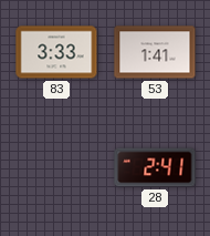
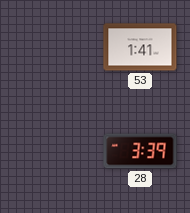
83: 3:33 -> none
28: 2:41 -> 3:39
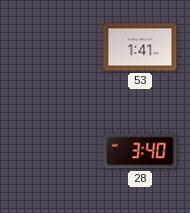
28: 3:39 -> 3:40
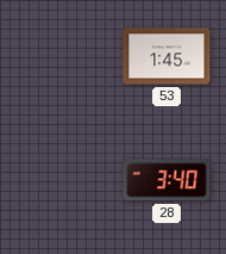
53: 1:41 -> 1:45
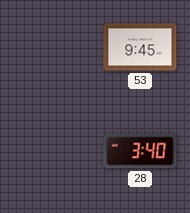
53: 1:45 -> 9:45
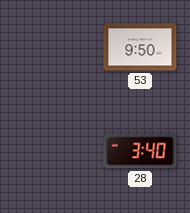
53: 9:45 -> 9:50
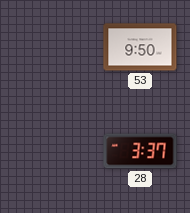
28: 3:40 -> 3:37
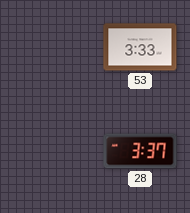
53: 9:50 -> 3:33
